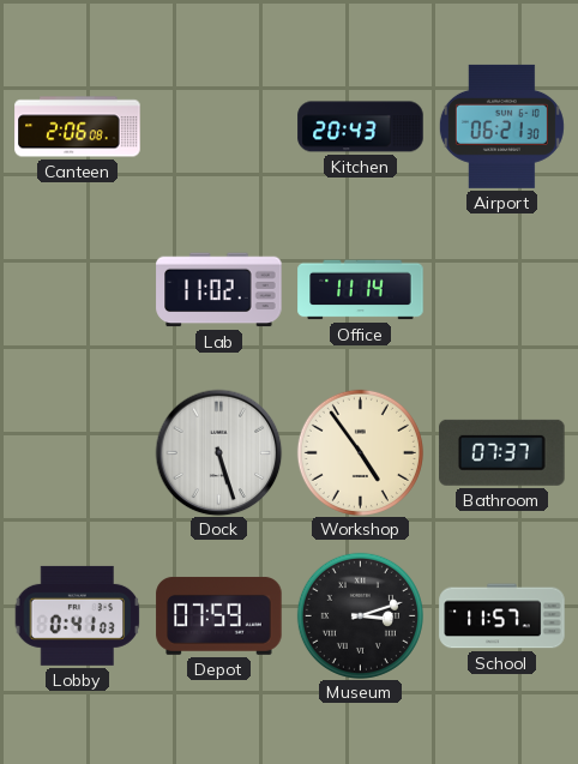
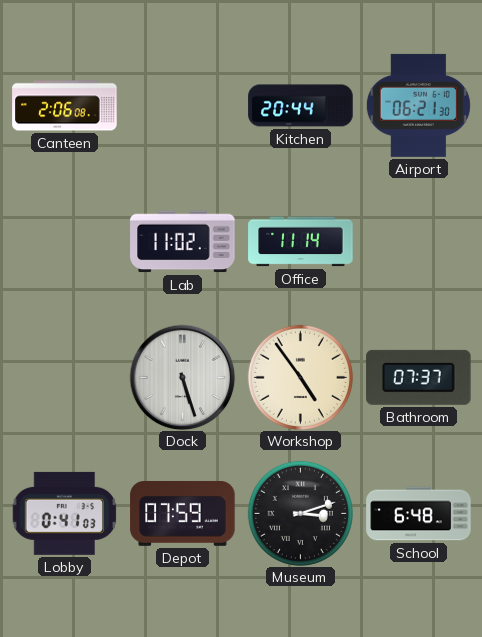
Kitchen: 20:43 -> 20:44
School: 11:57 -> 6:48
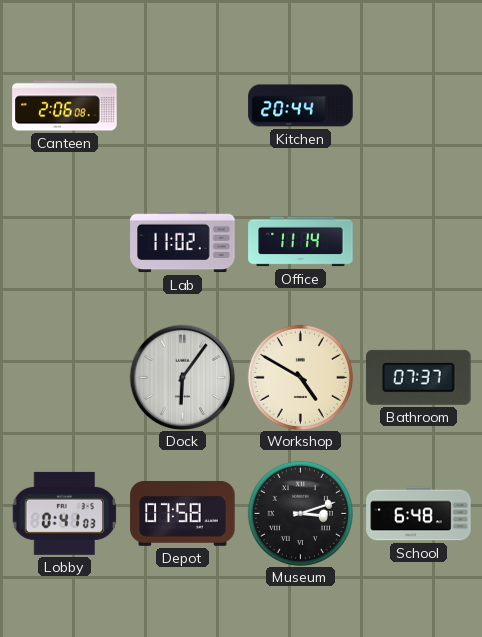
Airport: 06:21 -> none
Dock: 5:27 -> 6:06
Workshop: 4:54 -> 4:50
Depot: 07:59 -> 07:58
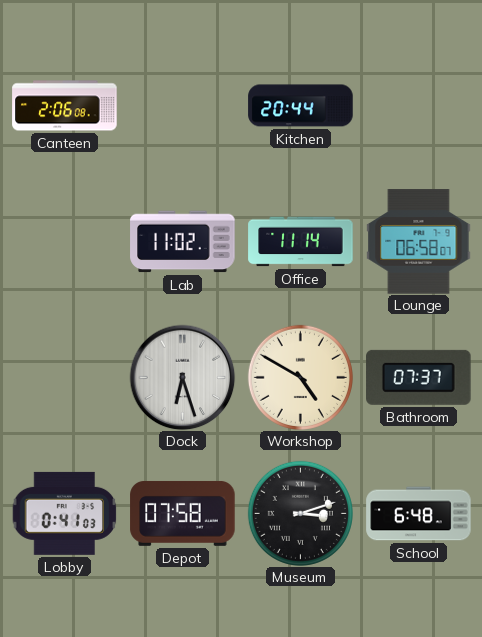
Lounge: none -> 06:58
Dock: 6:06 -> 6:27
